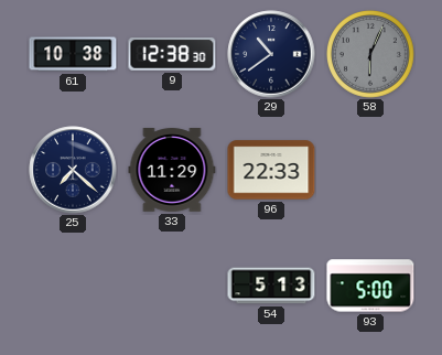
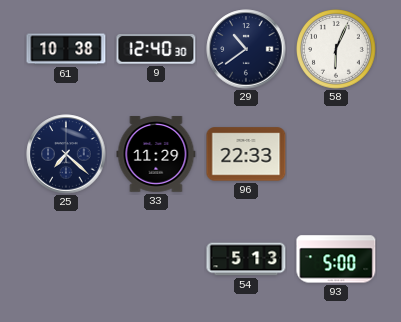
9: 12:38 -> 12:40
58 dial: grey -> white
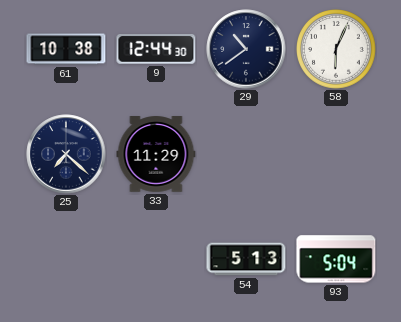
9: 12:40 -> 12:44
96: 22:33 -> none
93: 5:00 -> 5:04
